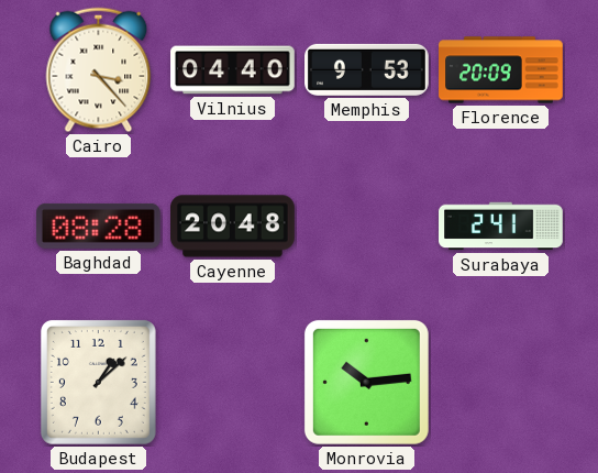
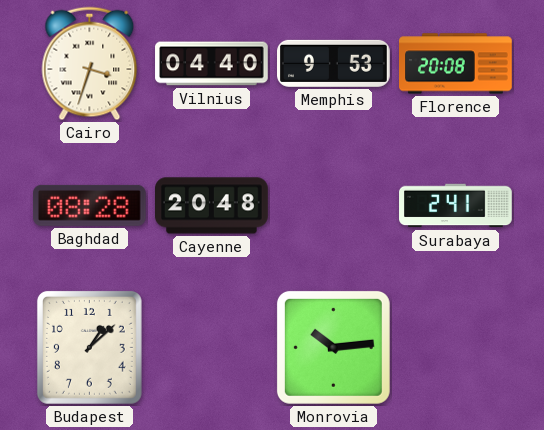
Cairo: 3:23 -> 3:33
Florence: 20:09 -> 20:08
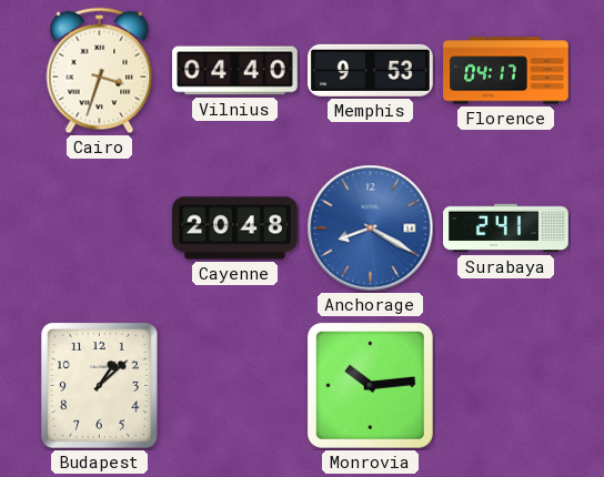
Florence: 20:08 -> 04:17
Baghdad: 08:28 -> none
Anchorage: none -> 8:20
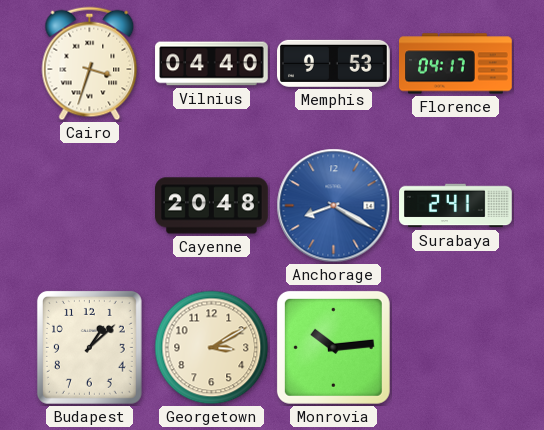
Georgetown: none -> 3:10
